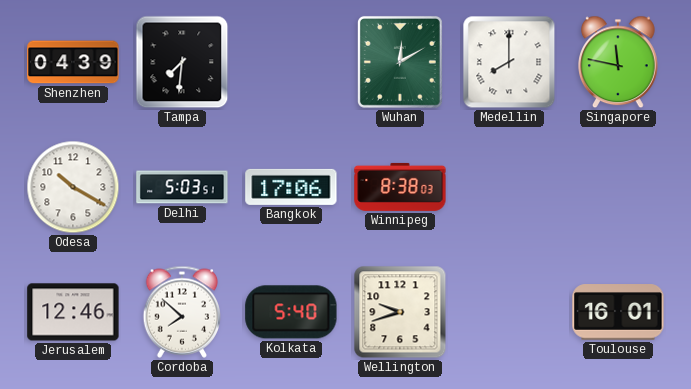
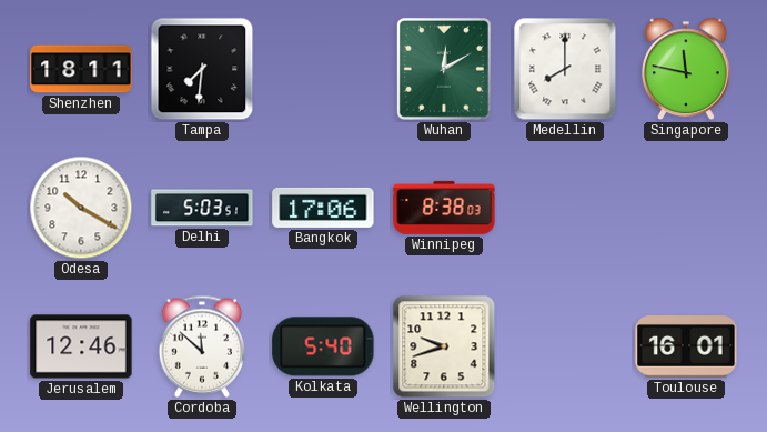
Shenzhen: 04:39 -> 18:11
Cordoba: 7:52 -> 11:52
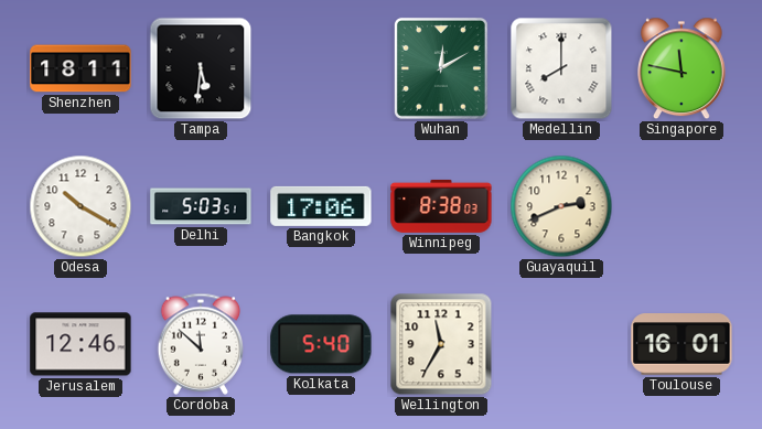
Tampa: 7:31 -> 5:31
Guayaquil: none -> 2:41
Wellington: 9:42 -> 11:35
